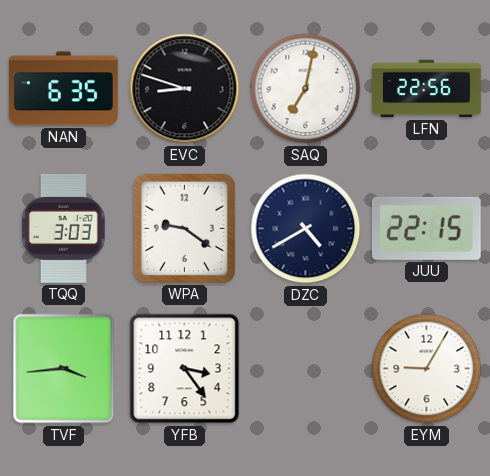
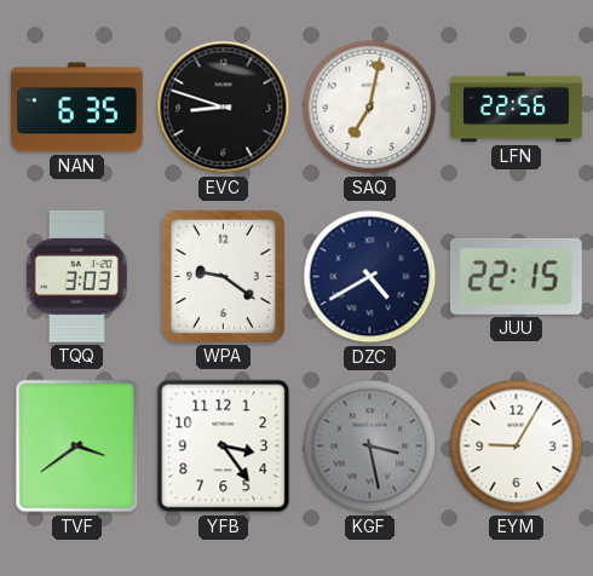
TVF: 3:44 -> 3:39
KGF: none -> 3:28
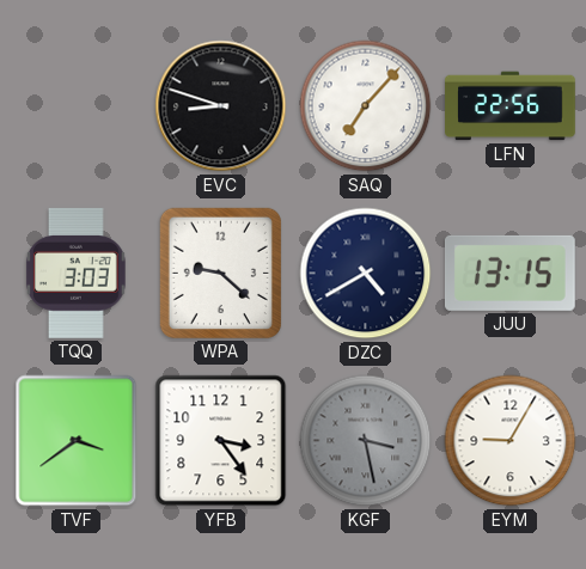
NAN: 6:35 -> none
SAQ: 7:02 -> 7:07
WPA: 9:21 -> 9:22
JUU: 22:15 -> 13:15
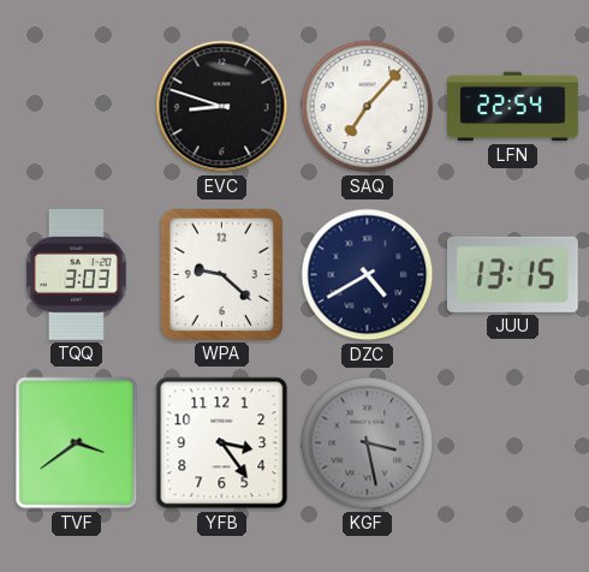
LFN: 22:56 -> 22:54
EYM: 9:05 -> none
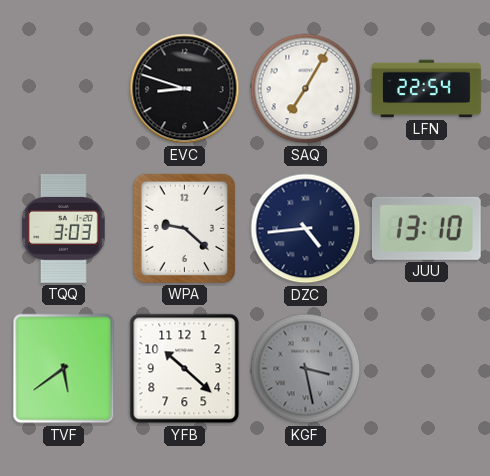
SAQ: 7:07 -> 7:05
DZC: 4:40 -> 4:44
JUU: 13:15 -> 13:10
TVF: 3:39 -> 5:39
YFB: 3:24 -> 10:22
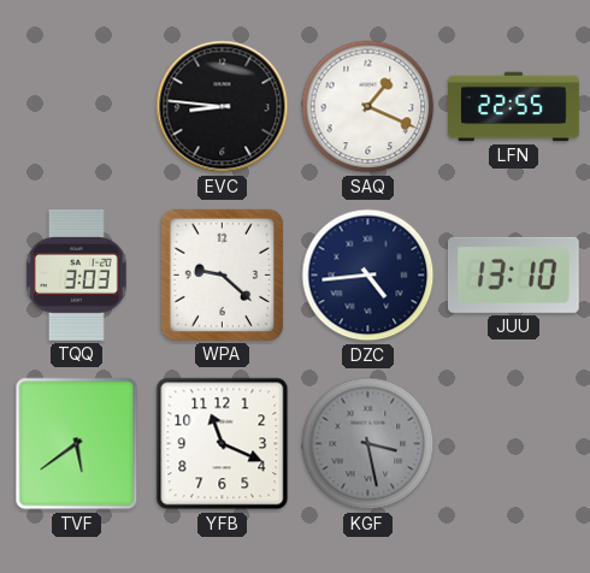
EVC: 8:48 -> 8:46
SAQ: 7:05 -> 1:19
LFN: 22:54 -> 22:55
YFB: 10:22 -> 11:19
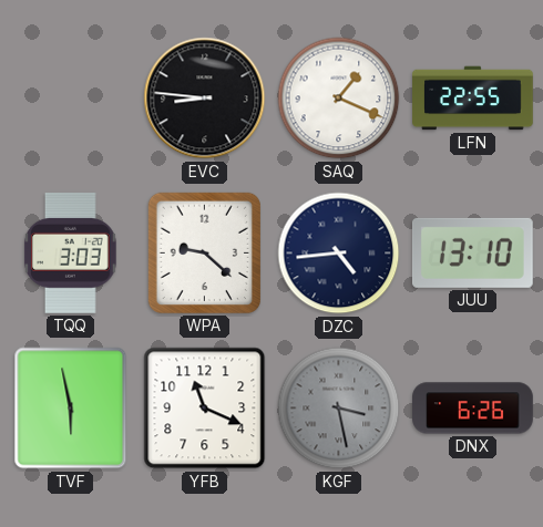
TVF: 5:39 -> 5:58
DNX: none -> 6:26
